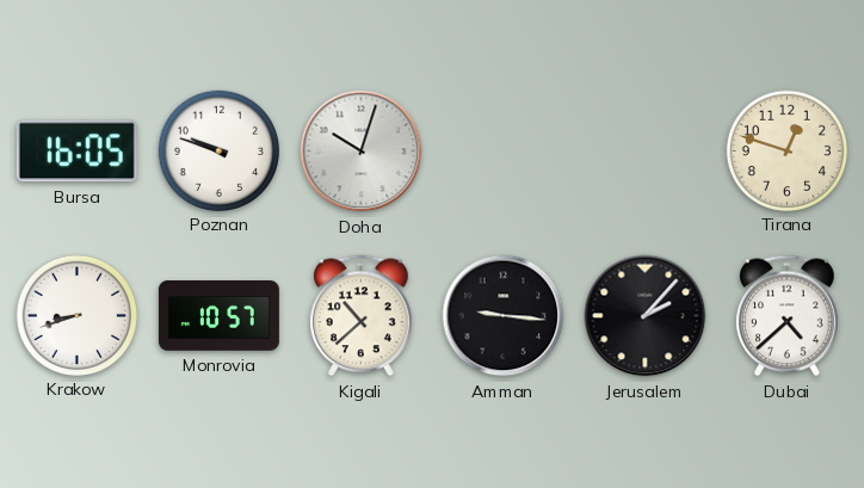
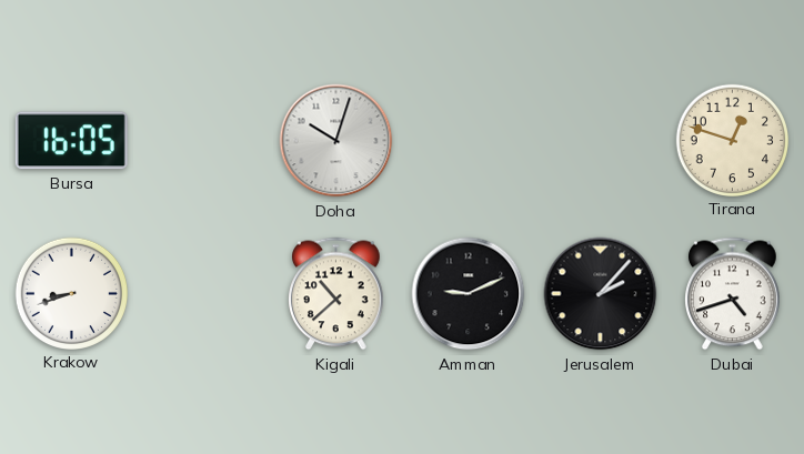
Poznan: 9:48 -> none
Monrovia: 10:57 -> none
Amman: 9:16 -> 9:11
Dubai: 4:38 -> 4:42
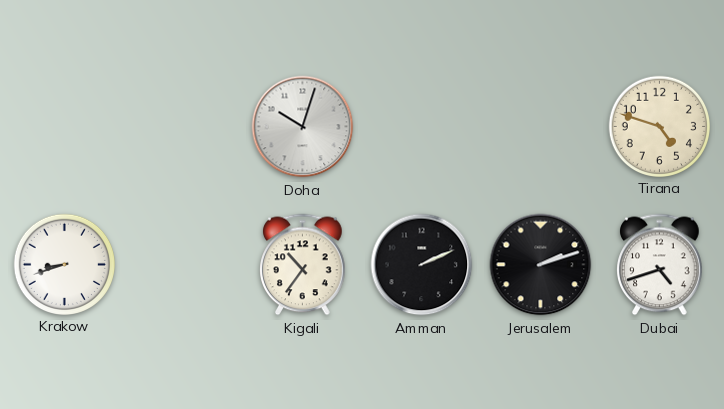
Bursa: 16:05 -> none
Tirana: 12:48 -> 4:48
Kigali: 10:38 -> 10:36
Amman: 9:11 -> 2:11
Jerusalem: 2:07 -> 2:12
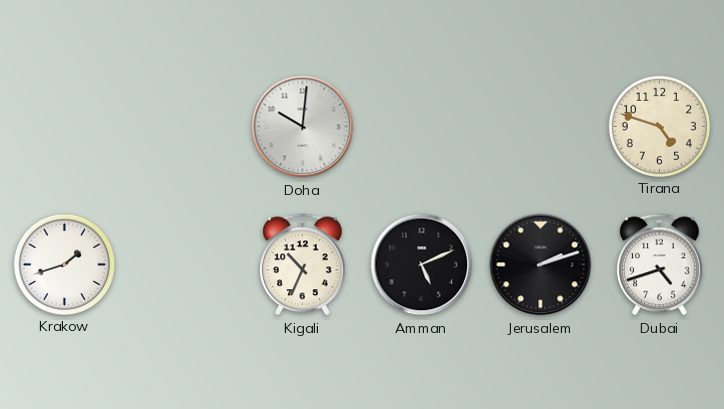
Doha: 10:03 -> 10:01
Krakow: 8:42 -> 1:42
Kigali: 10:36 -> 10:34
Amman: 2:11 -> 5:11
